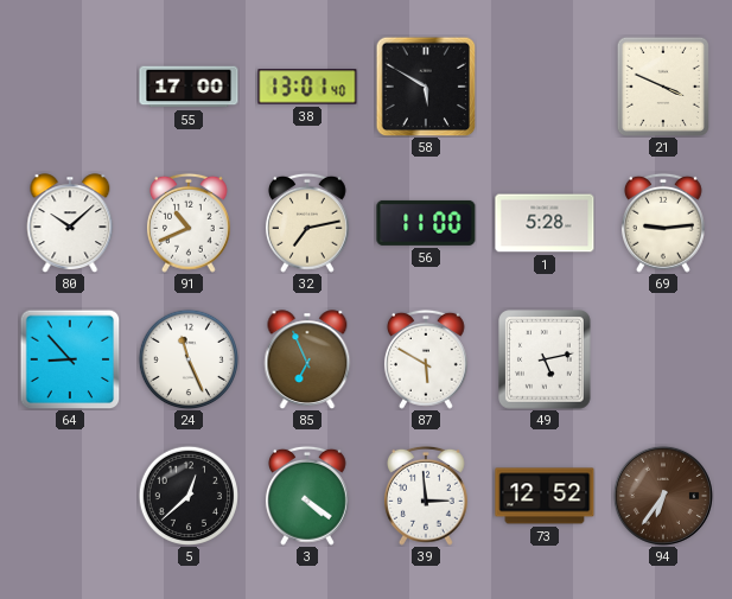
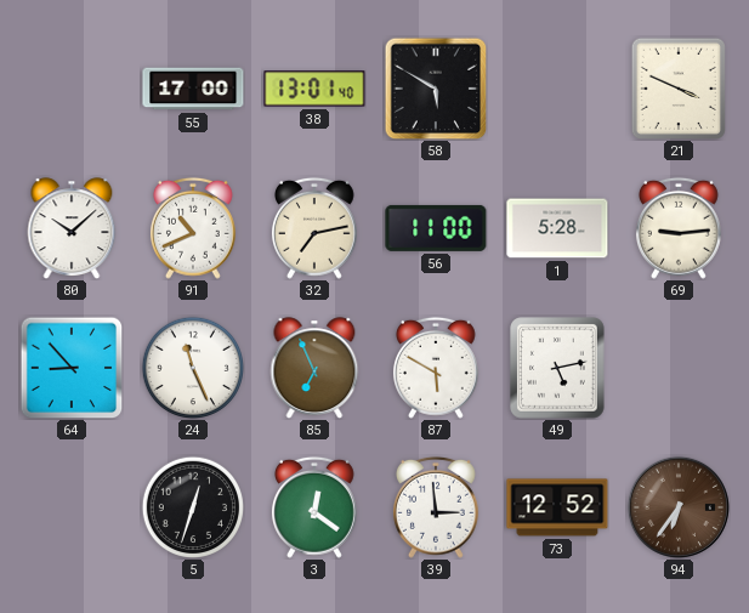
5: 12:38 -> 12:33
3: 4:21 -> 12:21
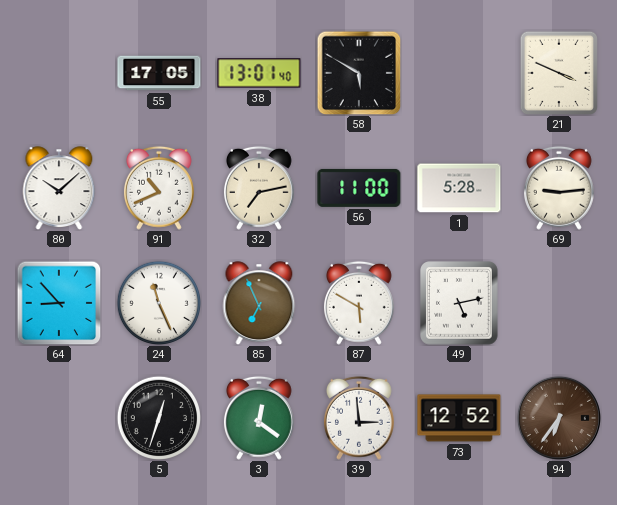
55: 17:00 -> 17:05
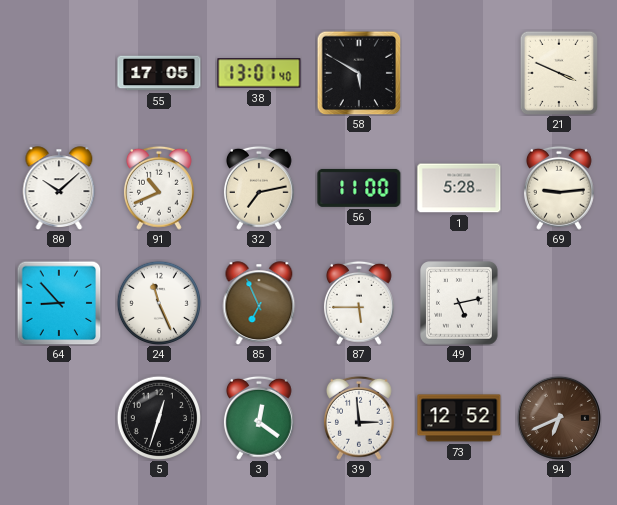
87: 5:50 -> 5:45
94: 6:36 -> 6:41
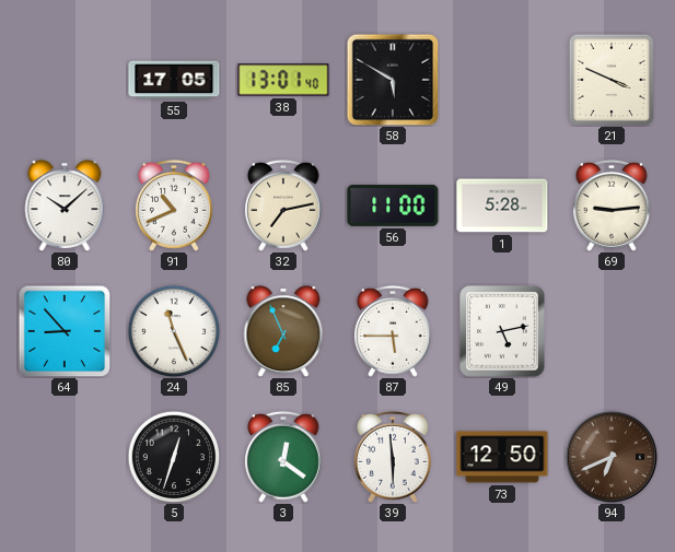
39: 2:59 -> 5:59
73: 12:52 -> 12:50
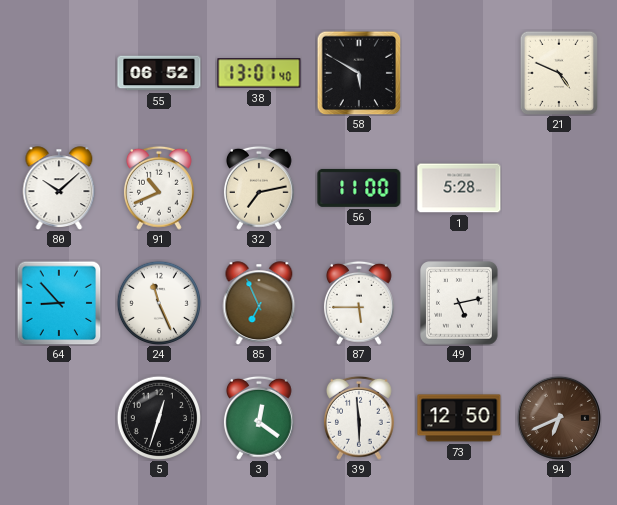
55: 17:05 -> 06:52
21: 3:49 -> 4:49
69: 9:14 -> none
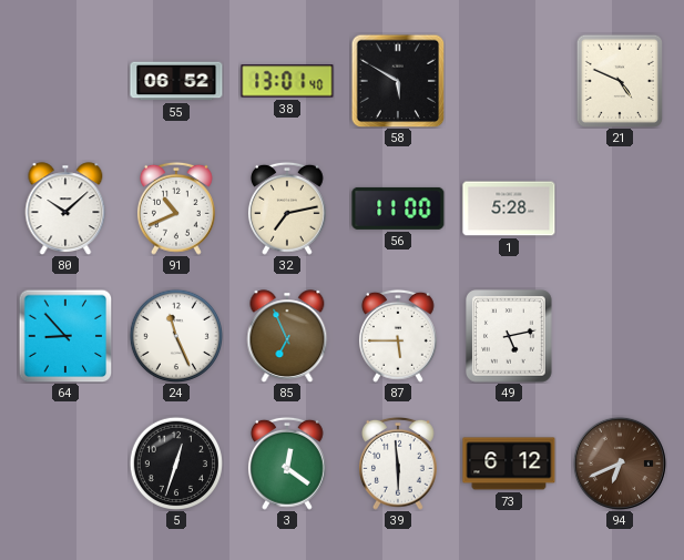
73: 12:50 -> 6:12
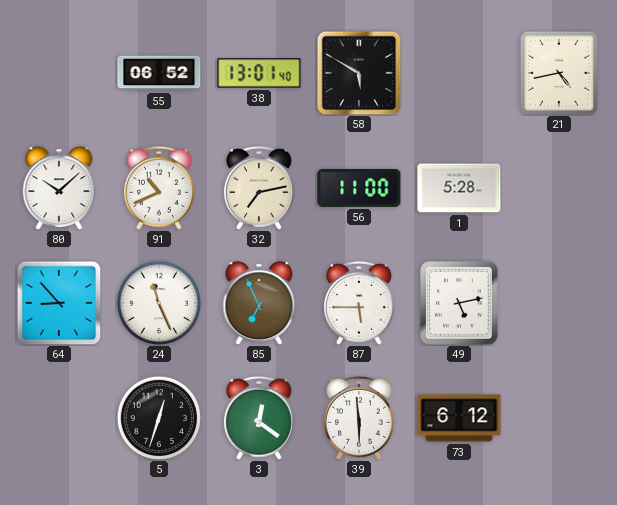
21: 4:49 -> 4:43
94: 6:41 -> none
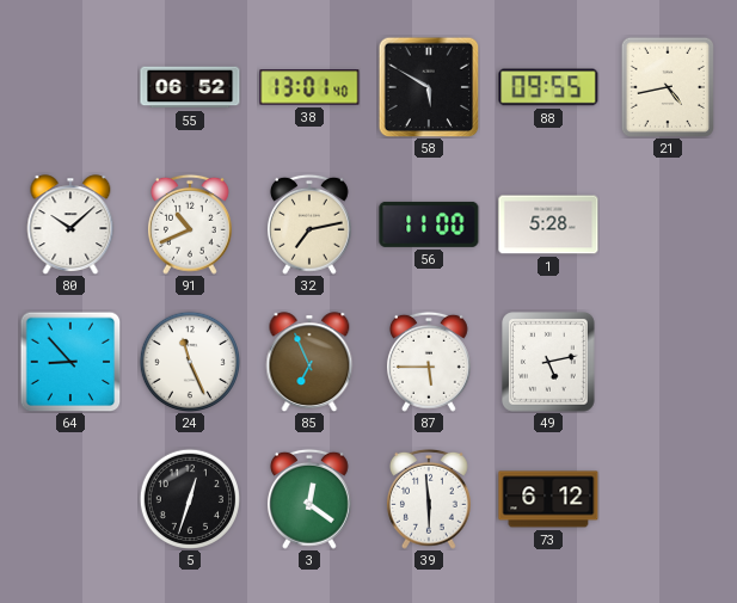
88: none -> 09:55
